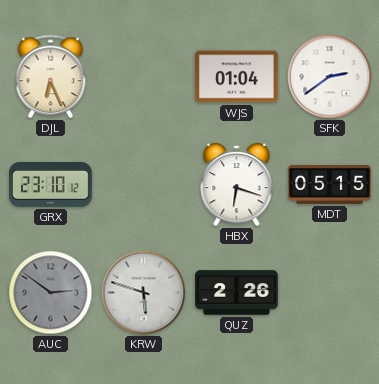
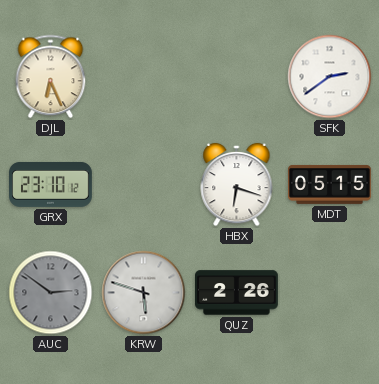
WJS: 01:04 -> none
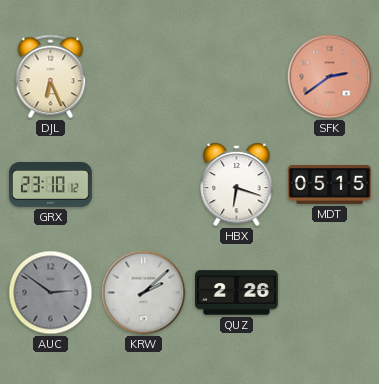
SFK dial: white -> salmon
KRW: 5:48 -> 2:08
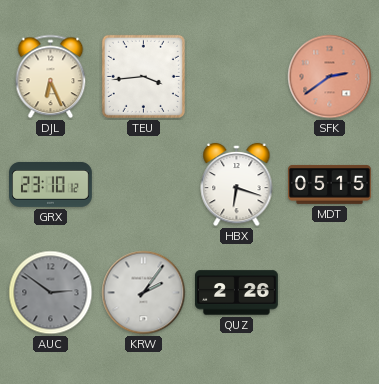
TEU: none -> 3:44
KRW: 2:08 -> 2:06
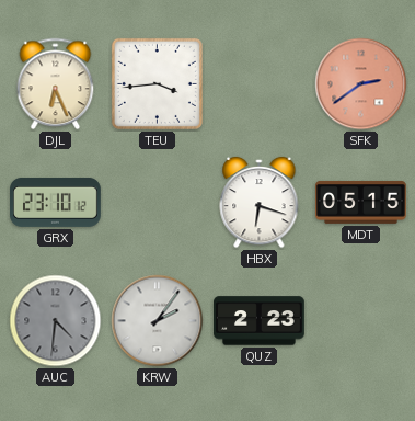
AUC: 2:51 -> 4:31
QUZ: 2:26 -> 2:23
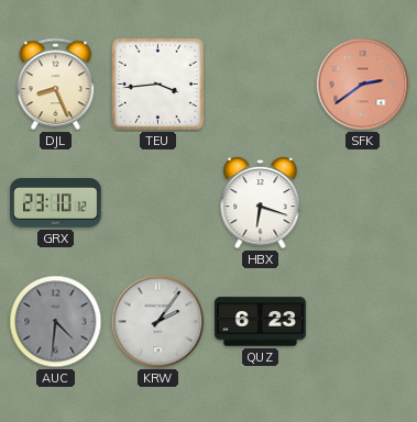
DJL: 6:26 -> 8:26
MDT: 05:15 -> none
QUZ: 2:23 -> 6:23
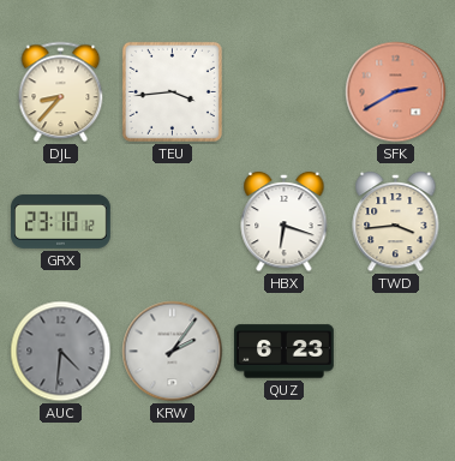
DJL: 8:26 -> 8:37
SFK: 2:39 -> 2:40
TWD: none -> 3:44
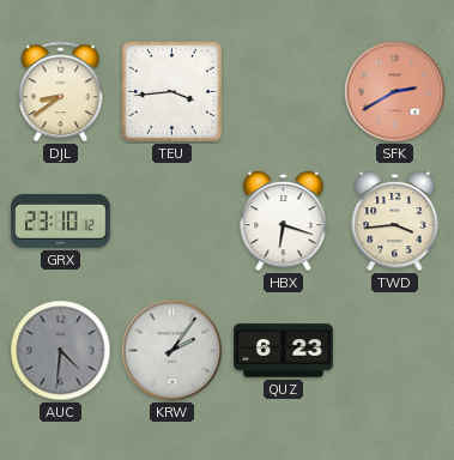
DJL: 8:37 -> 8:39
